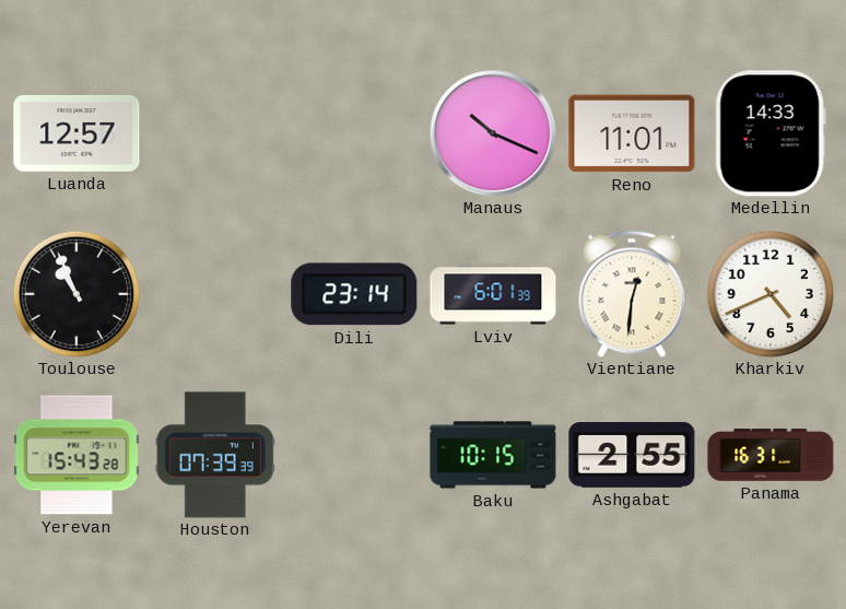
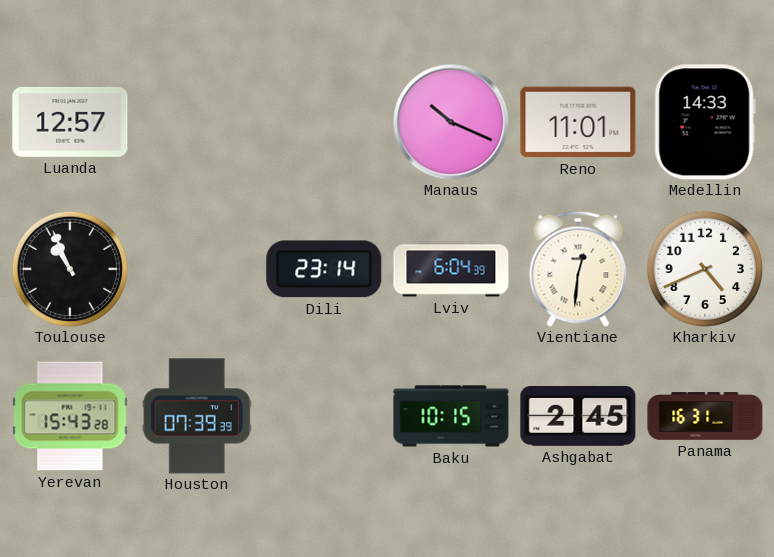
Lviv: 6:01 -> 6:04
Ashgabat: 2:55 -> 2:45
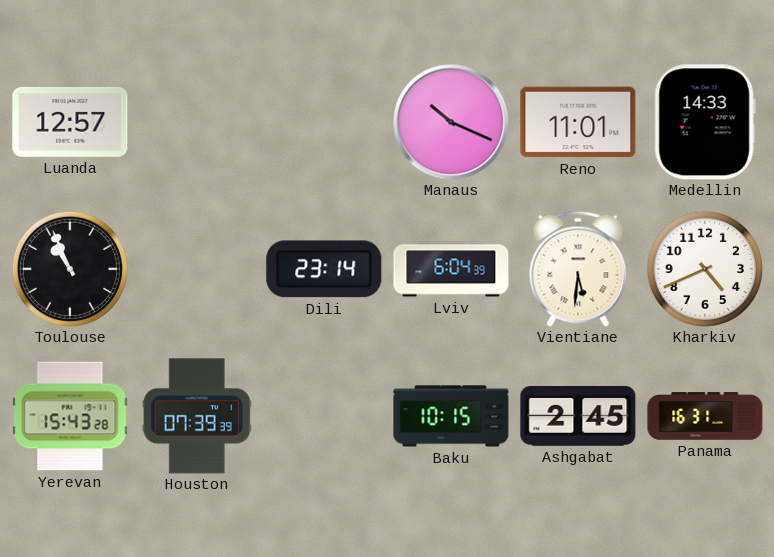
Vientiane: 12:31 -> 5:31
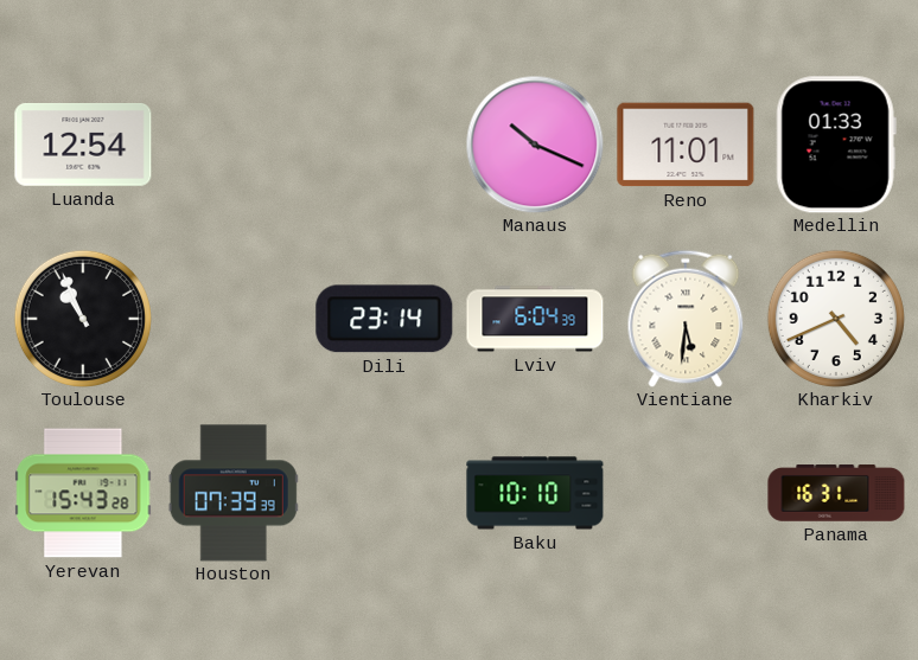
Luanda: 12:57 -> 12:54
Medellin: 14:33 -> 01:33
Baku: 10:15 -> 10:10
Ashgabat: 2:45 -> none
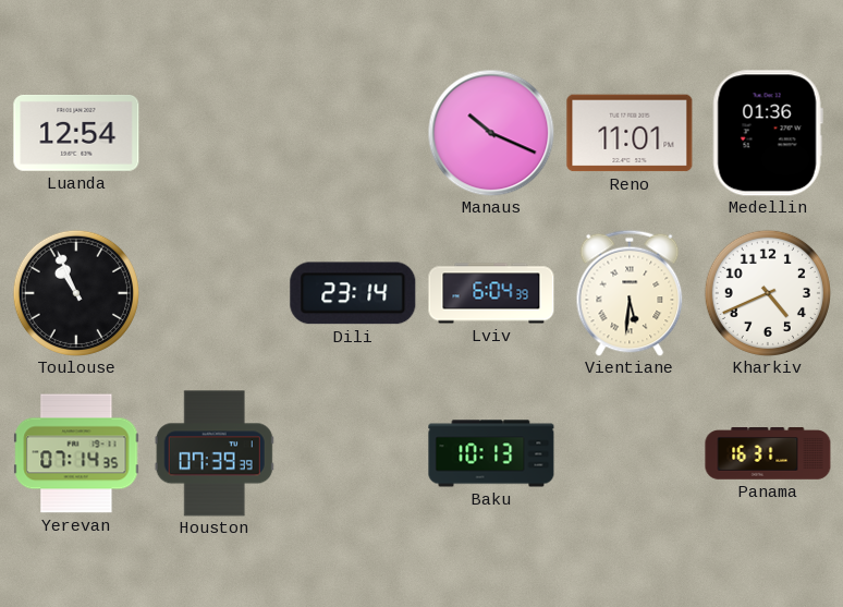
Medellin: 01:33 -> 01:36
Yerevan: 15:43 -> 07:14
Baku: 10:10 -> 10:13
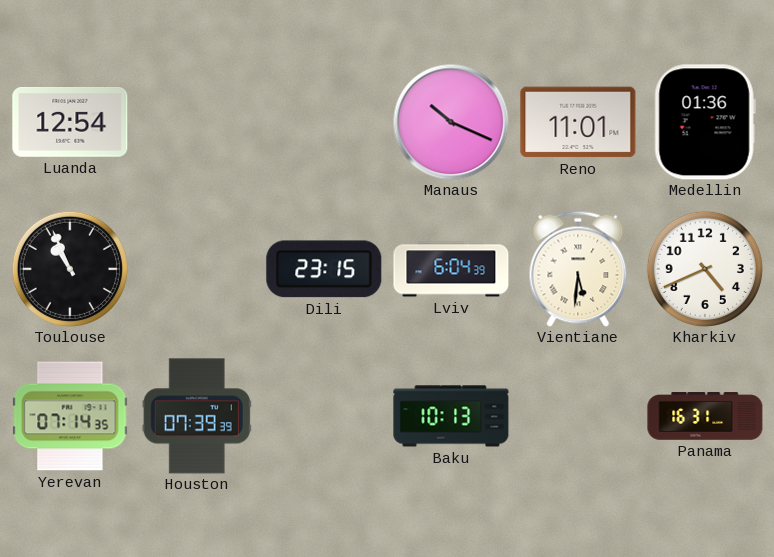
Dili: 23:14 -> 23:15
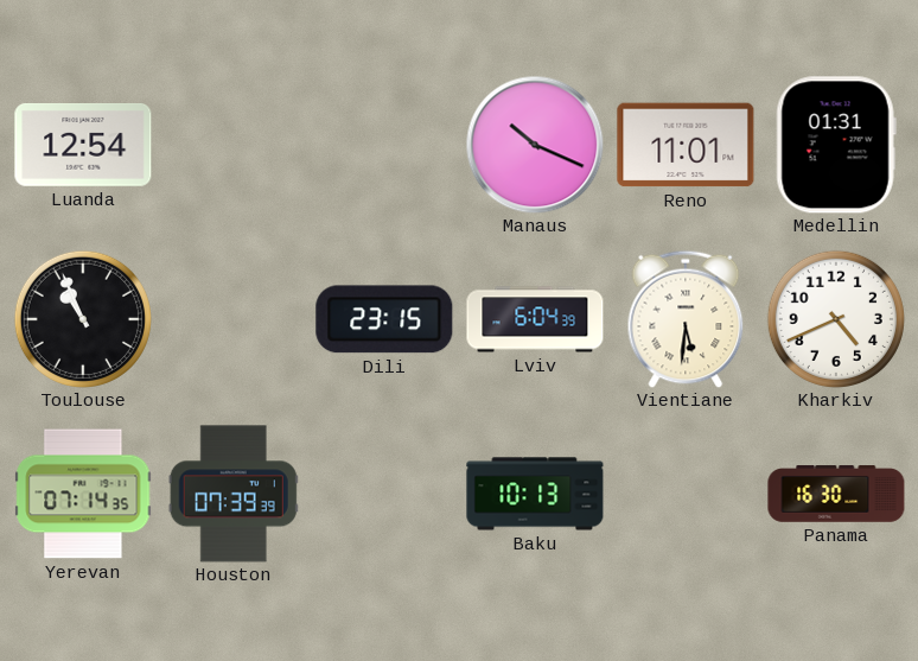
Medellin: 01:36 -> 01:31
Panama: 16:31 -> 16:30
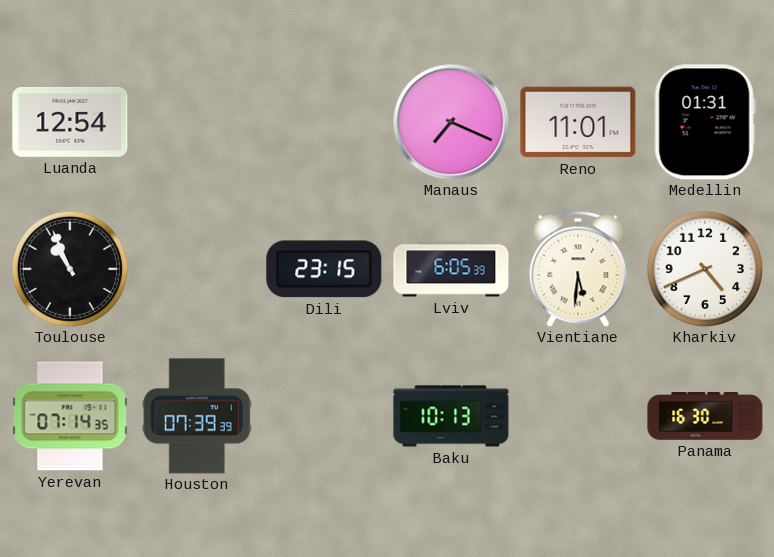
Manaus: 10:19 -> 7:19
Lviv: 6:04 -> 6:05
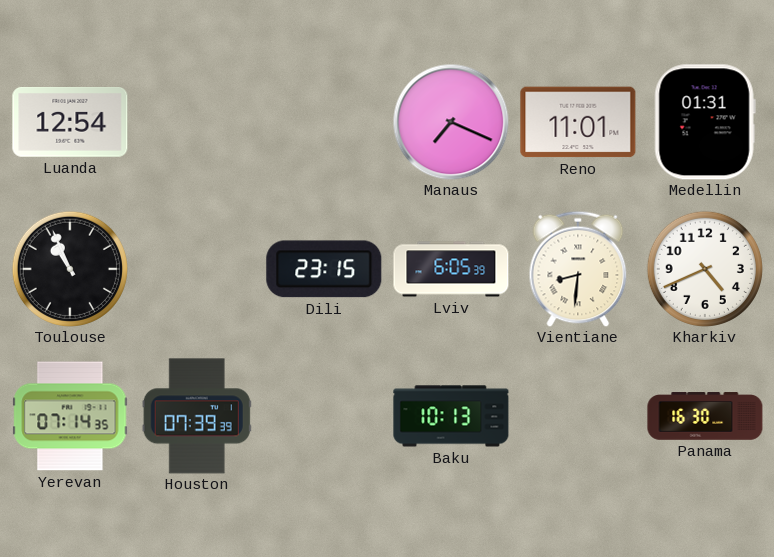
Vientiane: 5:31 -> 8:31
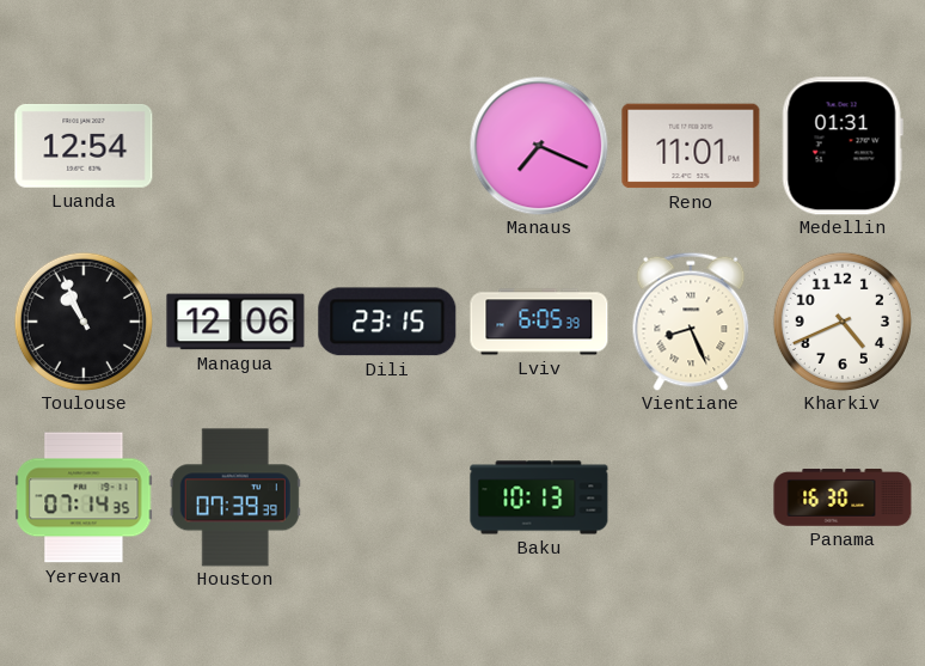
Managua: none -> 12:06
Vientiane: 8:31 -> 8:26
